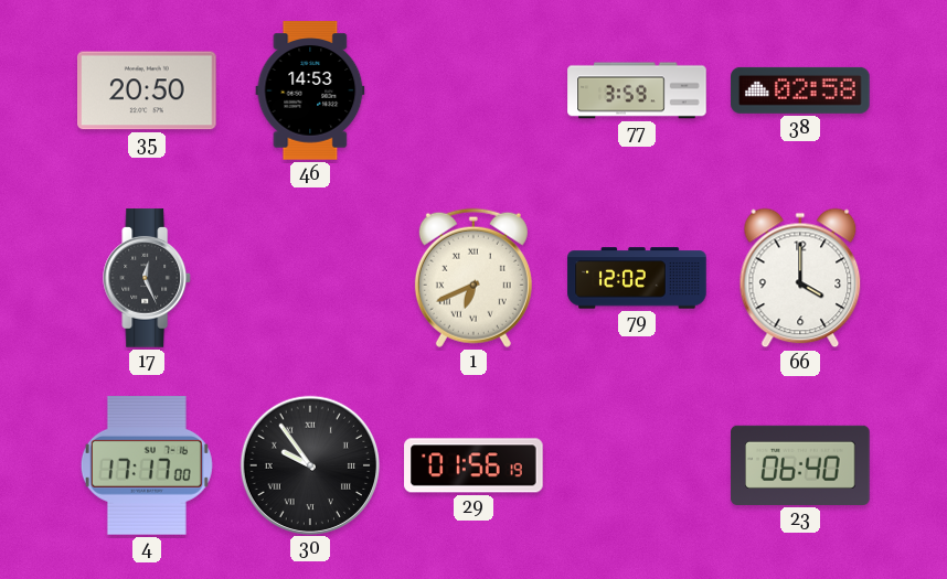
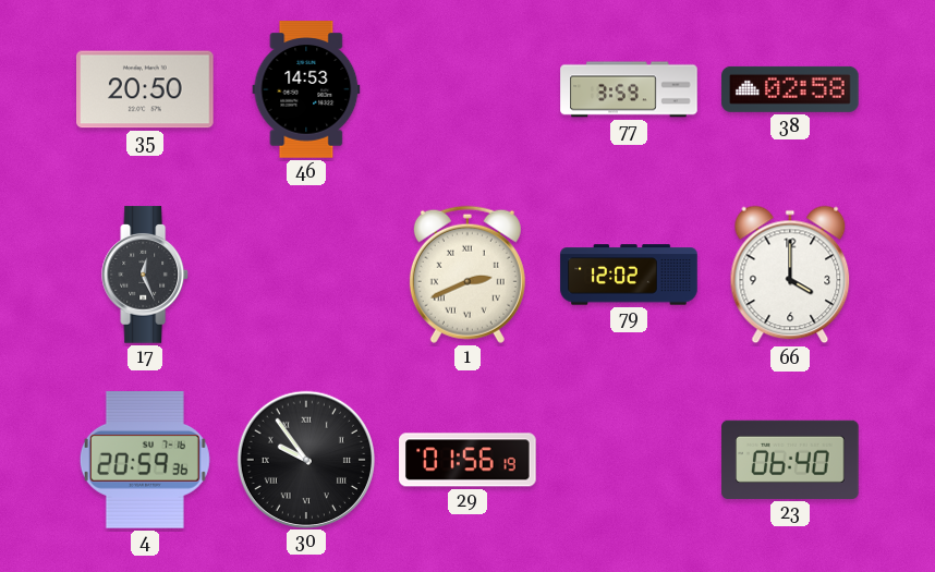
1: 6:41 -> 2:41
4: 17:17 -> 20:59
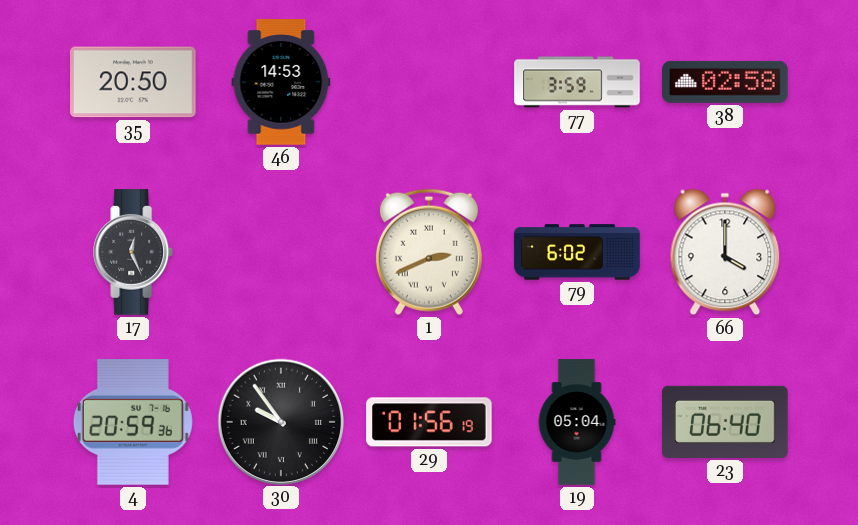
79: 12:02 -> 6:02
19: none -> 05:04
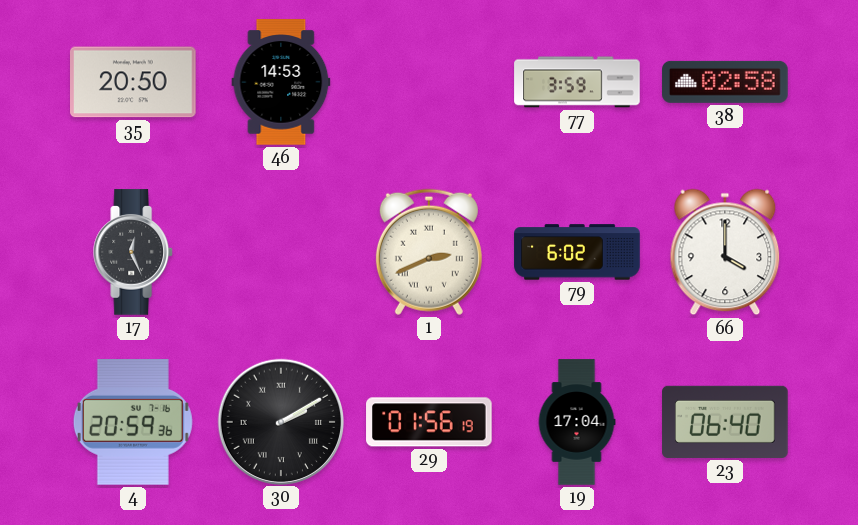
30: 9:54 -> 2:10
19: 05:04 -> 17:04
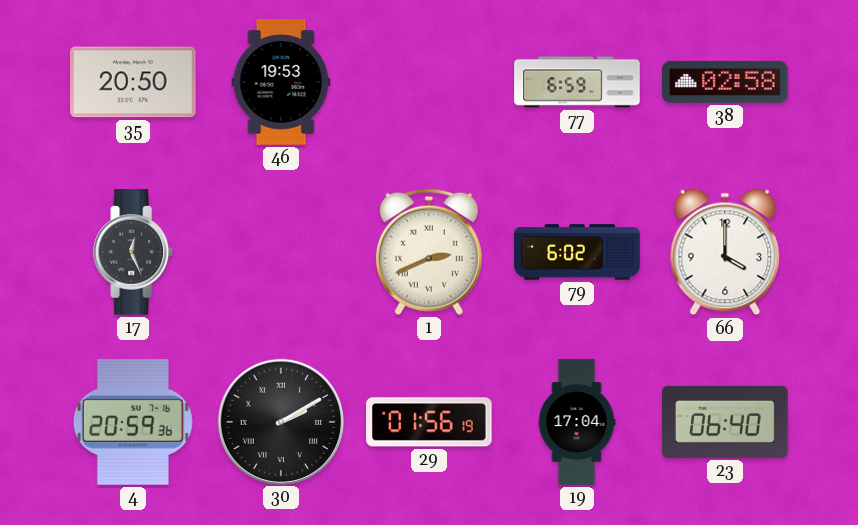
46: 14:53 -> 19:53
77: 3:59 -> 6:59
